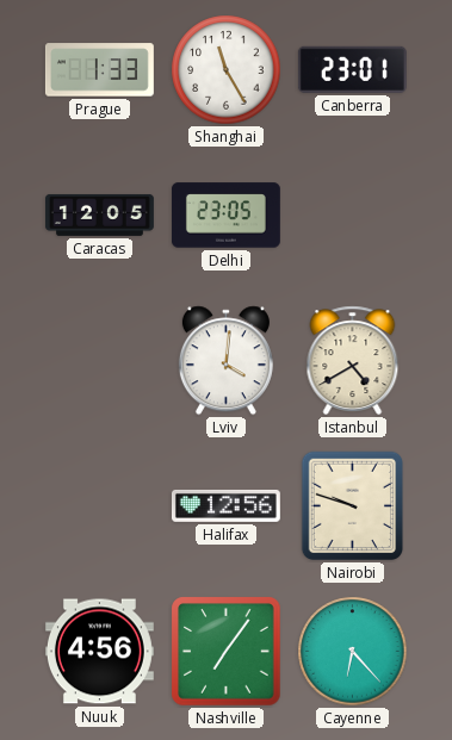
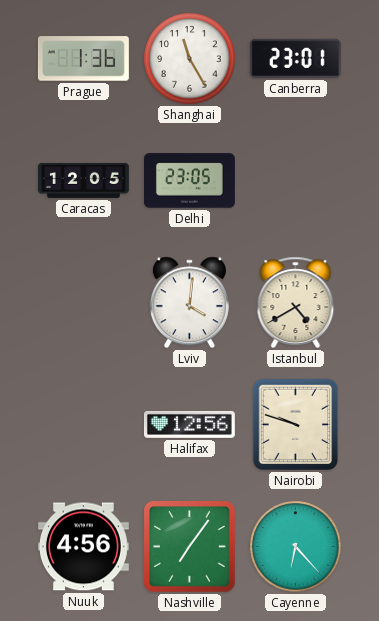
Prague: 1:33 -> 1:36
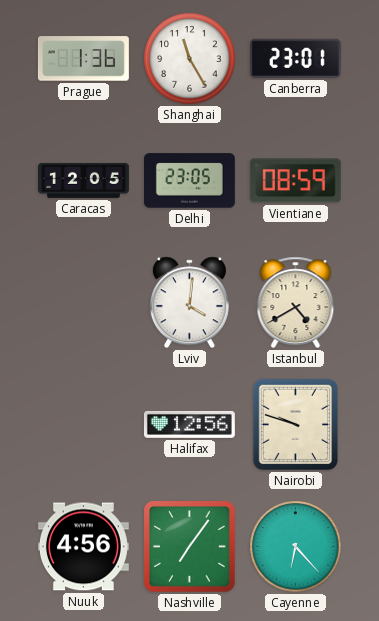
Vientiane: none -> 08:59
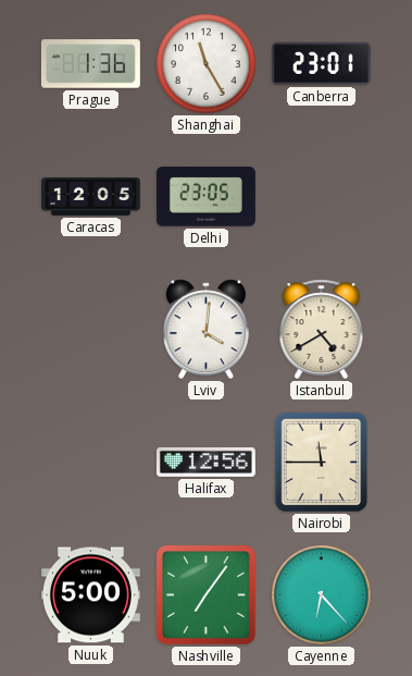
Vientiane: 08:59 -> none
Nairobi: 9:48 -> 11:45
Nuuk: 4:56 -> 5:00
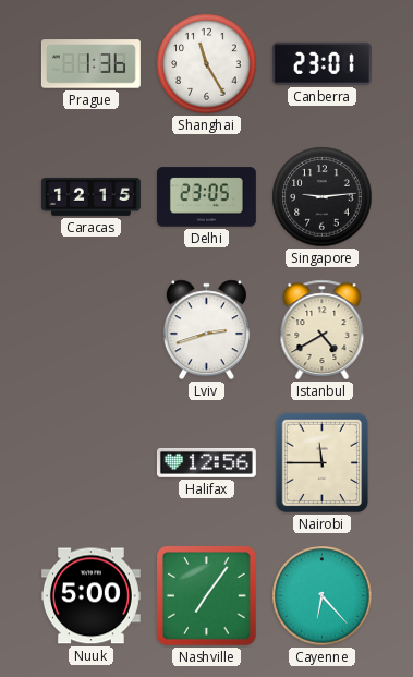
Caracas: 12:05 -> 12:15
Singapore: none -> 9:14
Lviv: 4:01 -> 2:42
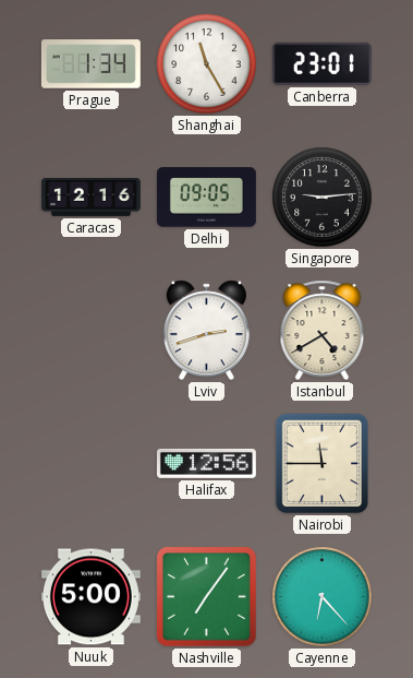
Prague: 1:36 -> 1:34
Caracas: 12:15 -> 12:16
Delhi: 23:05 -> 09:05
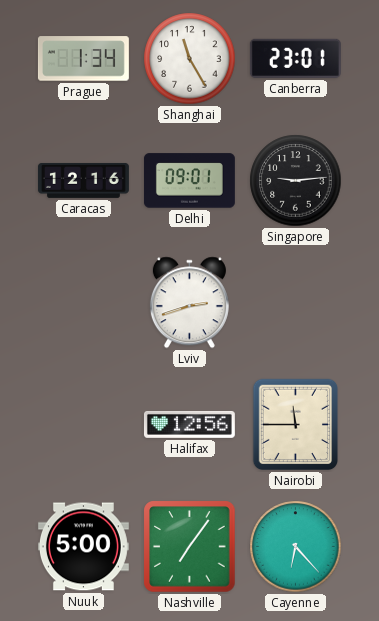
Delhi: 09:05 -> 09:01
Istanbul: 4:40 -> none
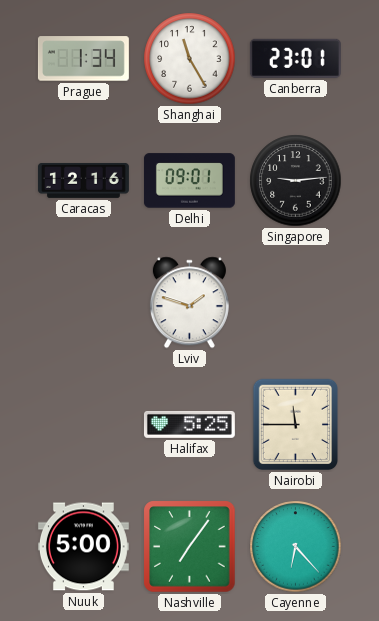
Lviv: 2:42 -> 1:48
Halifax: 12:56 -> 5:25
